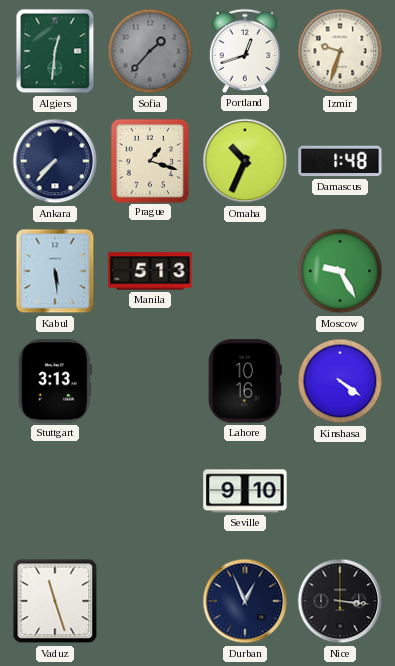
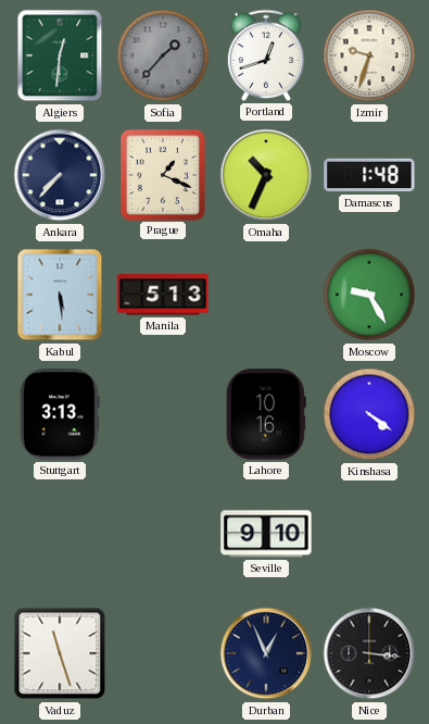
Prague: 1:18 -> 1:19
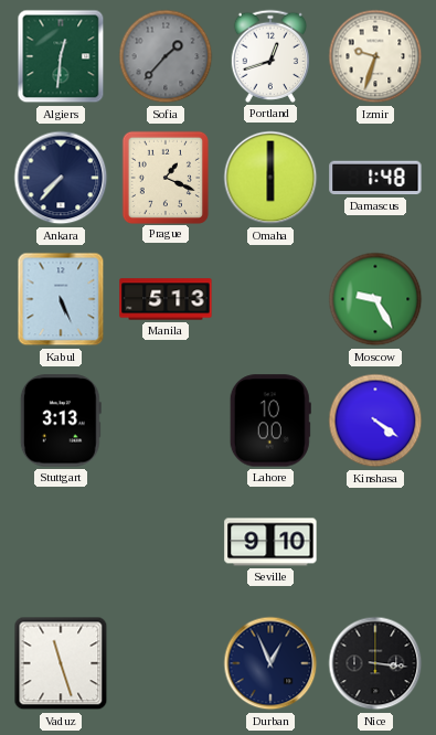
Omaha: 10:34 -> 6:00
Kabul: 5:29 -> 5:26
Lahore: 10:16 -> 10:00
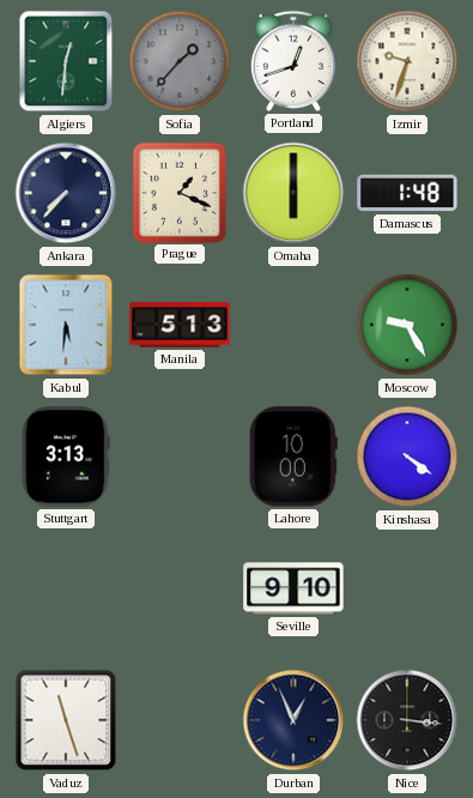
Kabul: 5:26 -> 5:31
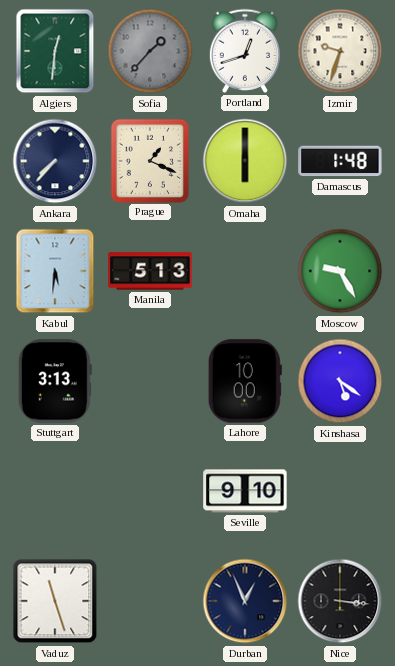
Kinshasa: 4:21 -> 5:21
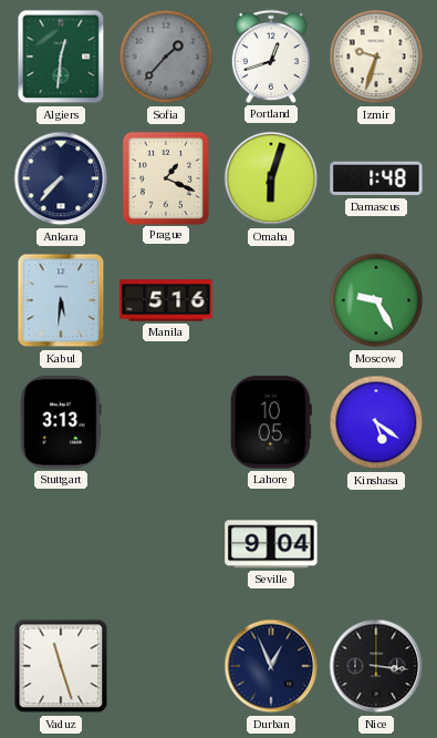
Omaha: 6:00 -> 6:03
Manila: 5:13 -> 5:16
Lahore: 10:00 -> 10:05
Seville: 9:10 -> 9:04
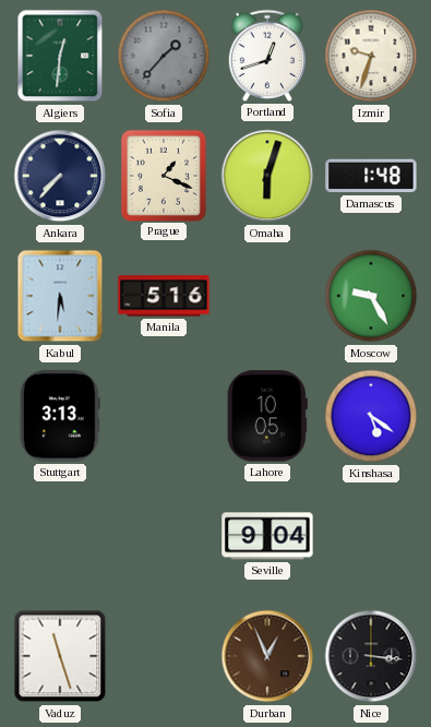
Durban dial: navy -> brown
